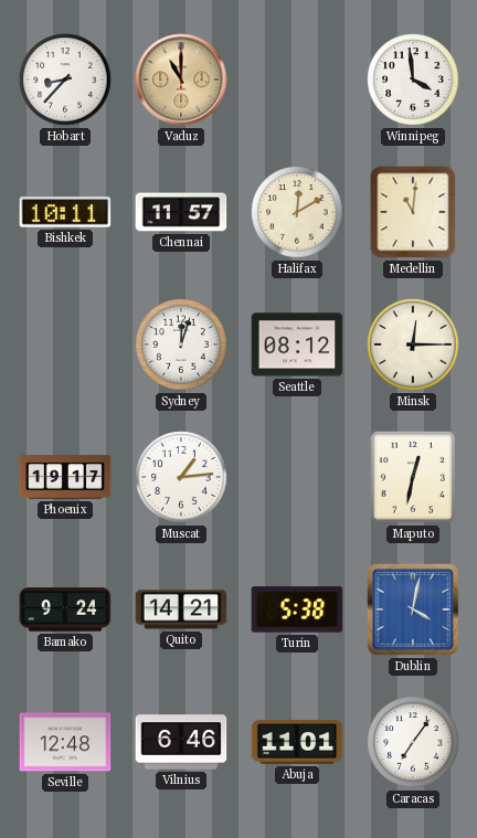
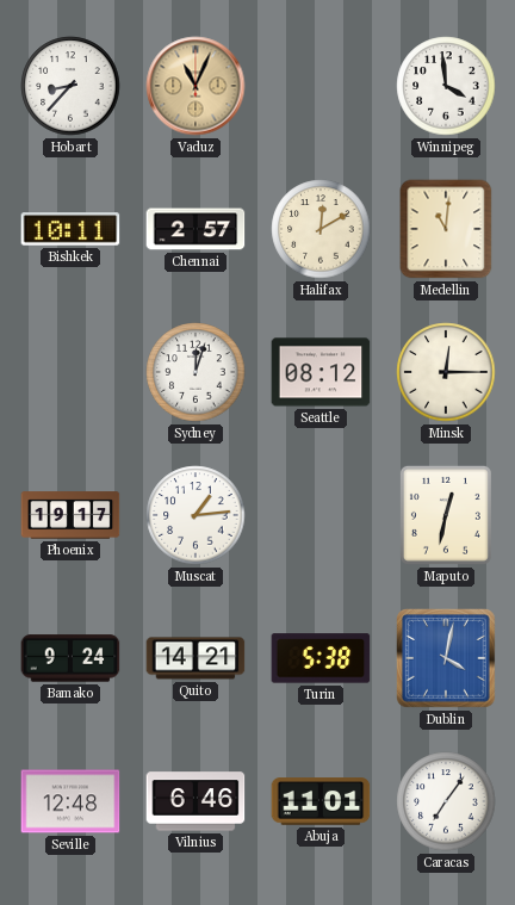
Vaduz: 11:00 -> 11:04
Chennai: 11:57 -> 2:57
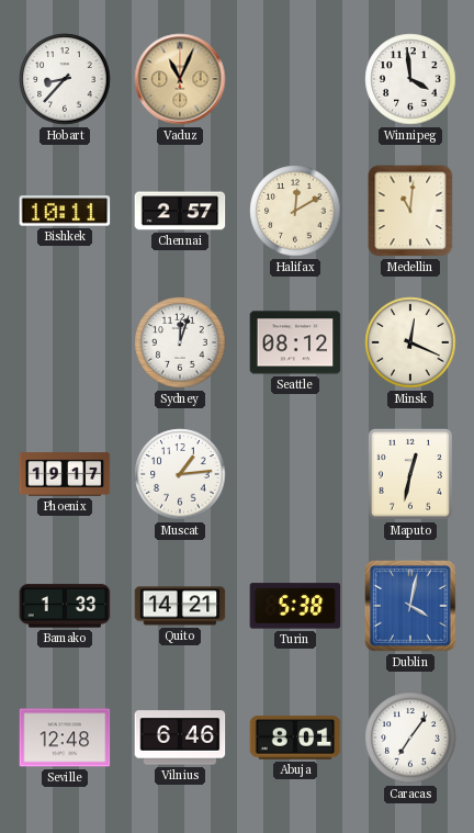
Minsk: 12:15 -> 12:19
Bamako: 9:24 -> 1:33
Abuja: 11:01 -> 8:01
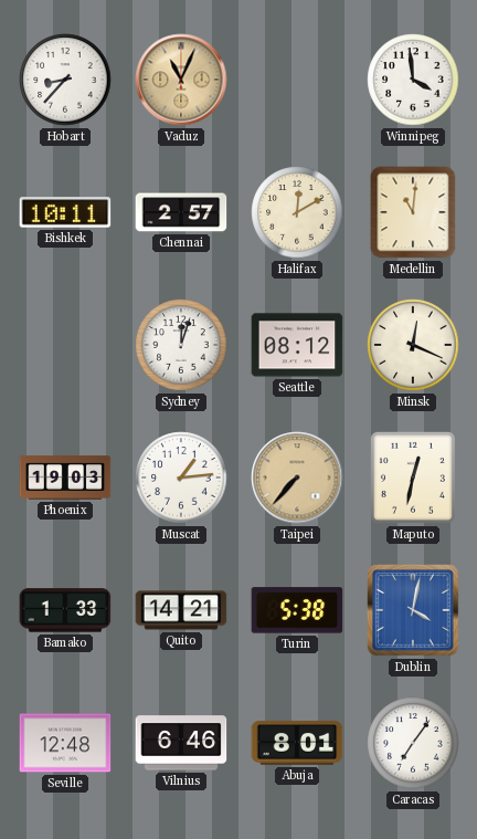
Phoenix: 19:17 -> 19:03
Taipei: none -> 7:37
